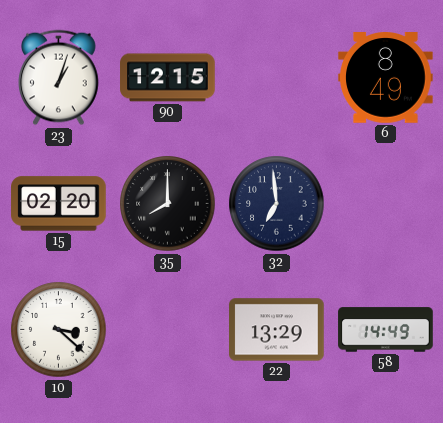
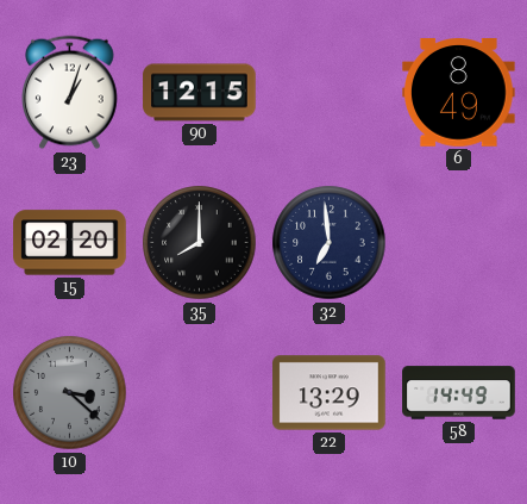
10 dial: white -> grey
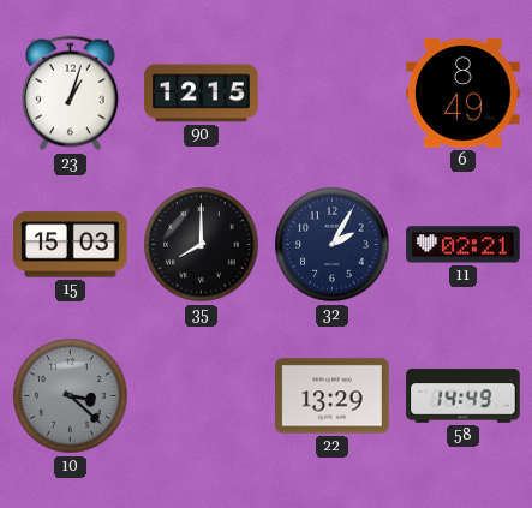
15: 02:20 -> 15:03
32: 6:59 -> 2:05
11: none -> 02:21
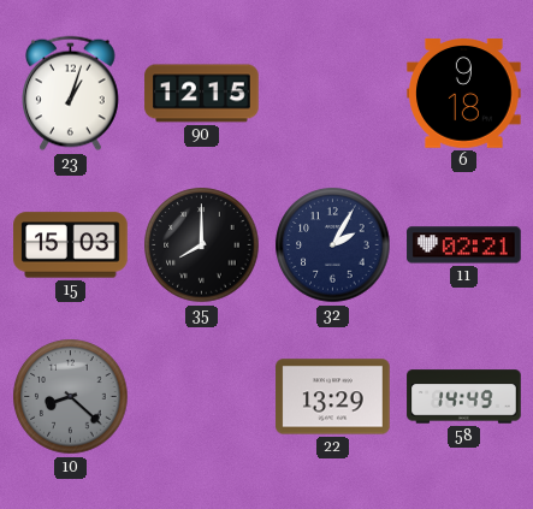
6: 8:49 -> 9:18
10: 3:22 -> 8:22
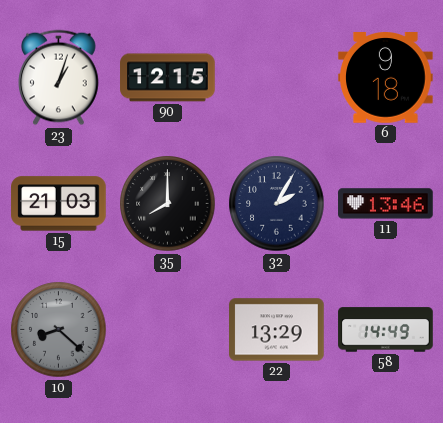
15: 15:03 -> 21:03
11: 02:21 -> 13:46
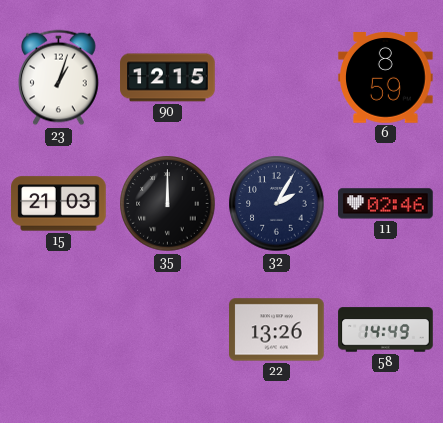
6: 9:18 -> 8:59
35: 8:00 -> 12:00
11: 13:46 -> 02:46
10: 8:22 -> none
22: 13:29 -> 13:26
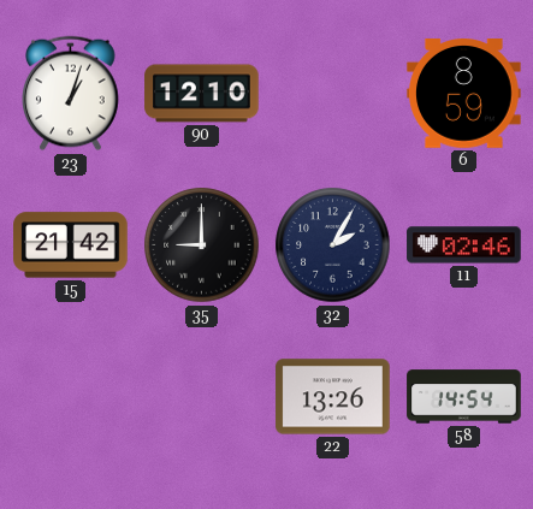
90: 12:15 -> 12:10
15: 21:03 -> 21:42
35: 12:00 -> 9:00
58: 14:49 -> 14:54
